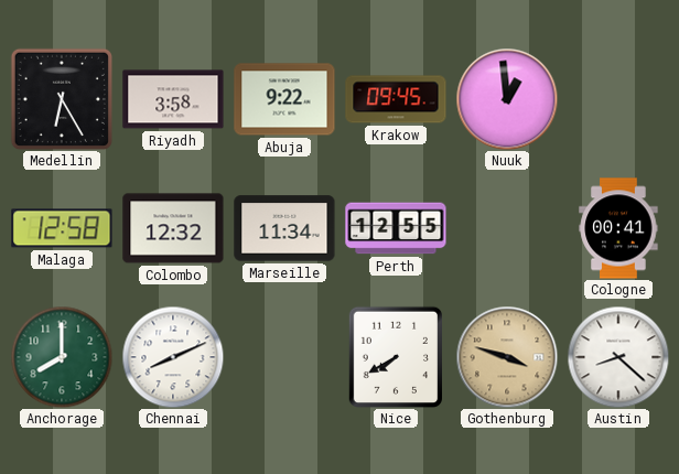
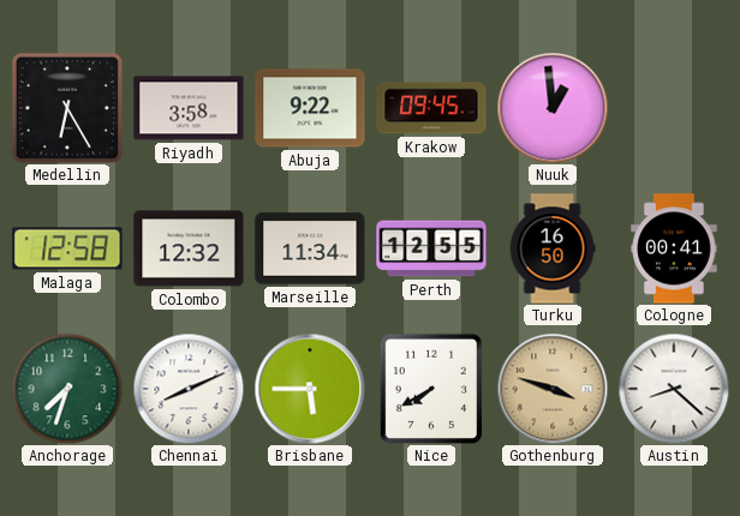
Turku: none -> 16:50
Anchorage: 8:00 -> 7:33
Brisbane: none -> 5:45
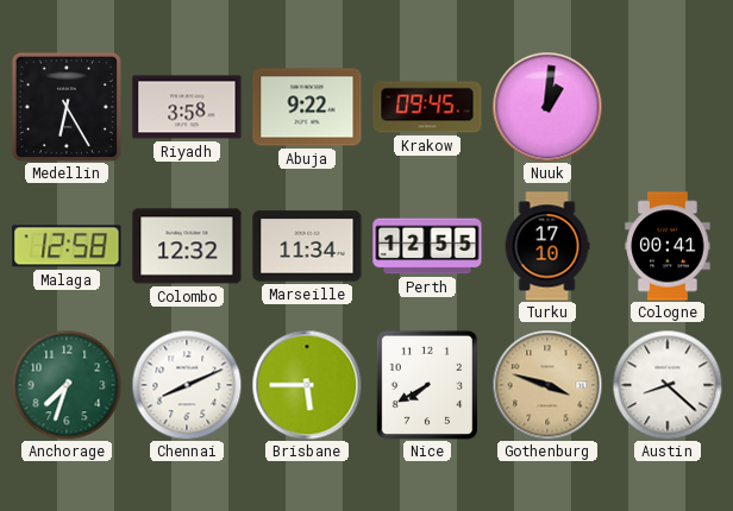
Nuuk: 12:59 -> 1:01
Turku: 16:50 -> 17:10
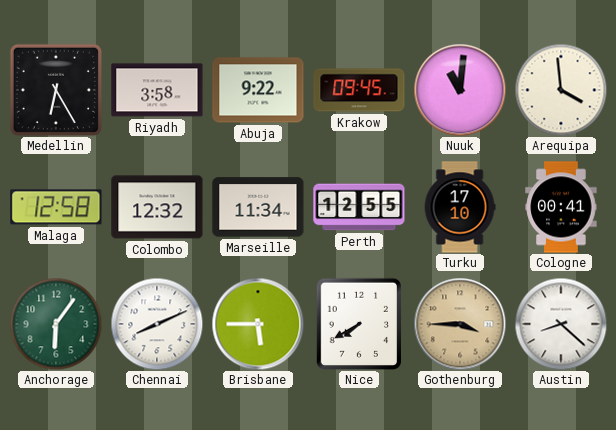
Nuuk: 1:01 -> 11:01
Arequipa: none -> 3:59
Anchorage: 7:33 -> 6:06
Gothenburg: 3:48 -> 3:45
